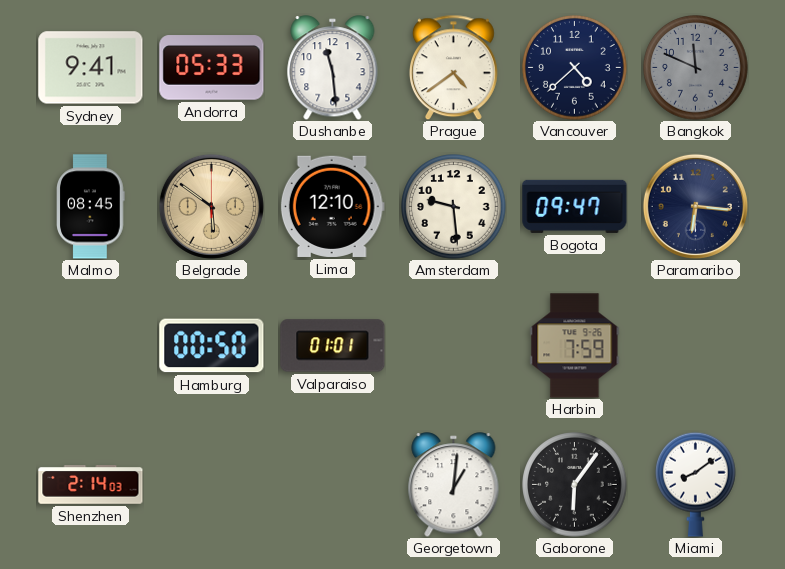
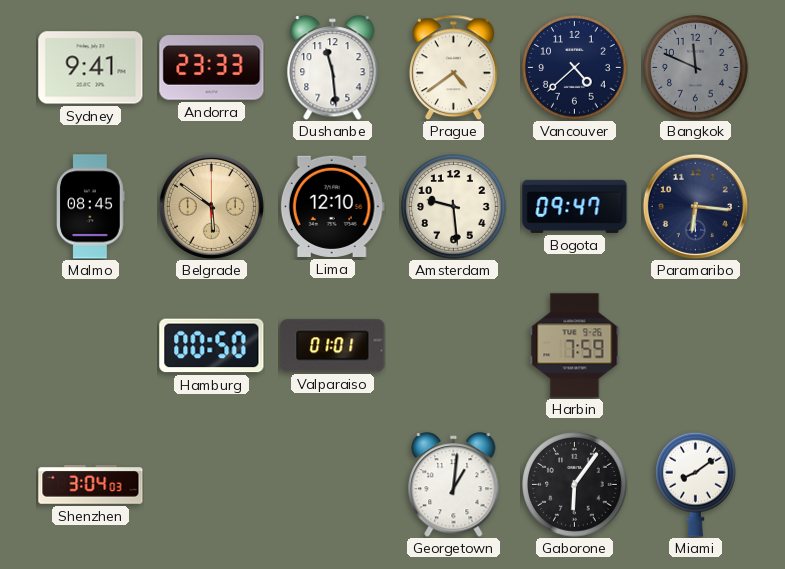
Andorra: 05:33 -> 23:33
Shenzhen: 2:14 -> 3:04
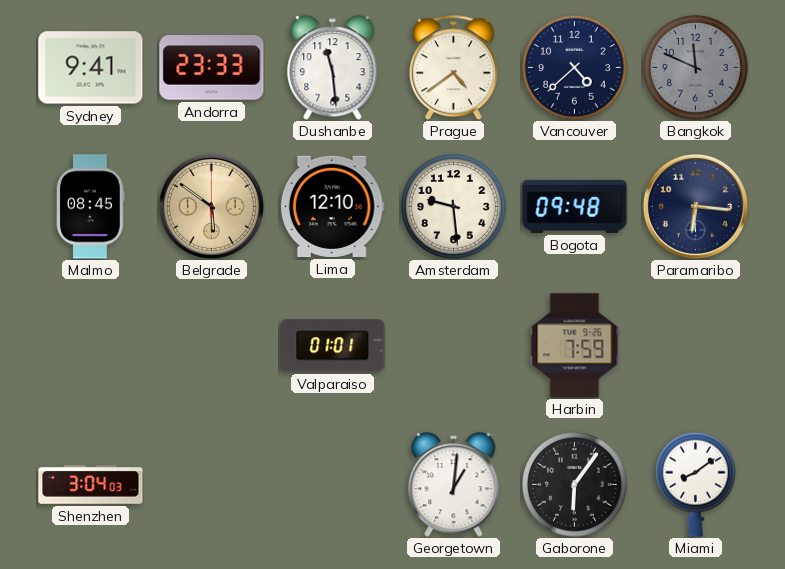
Bogota: 09:47 -> 09:48
Hamburg: 00:50 -> none
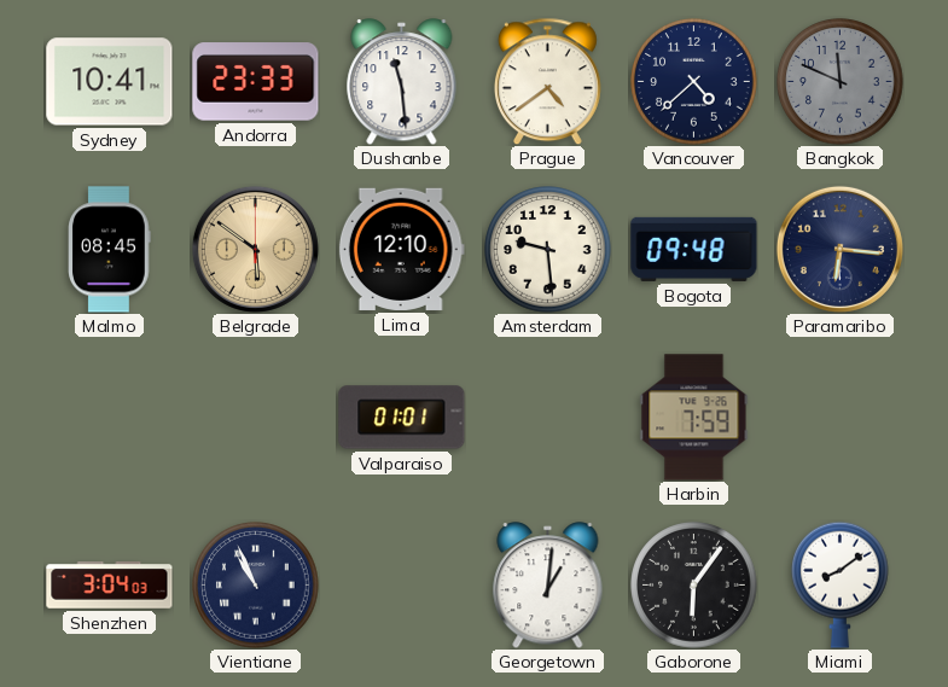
Sydney: 9:41 -> 10:41
Vientiane: none -> 10:56
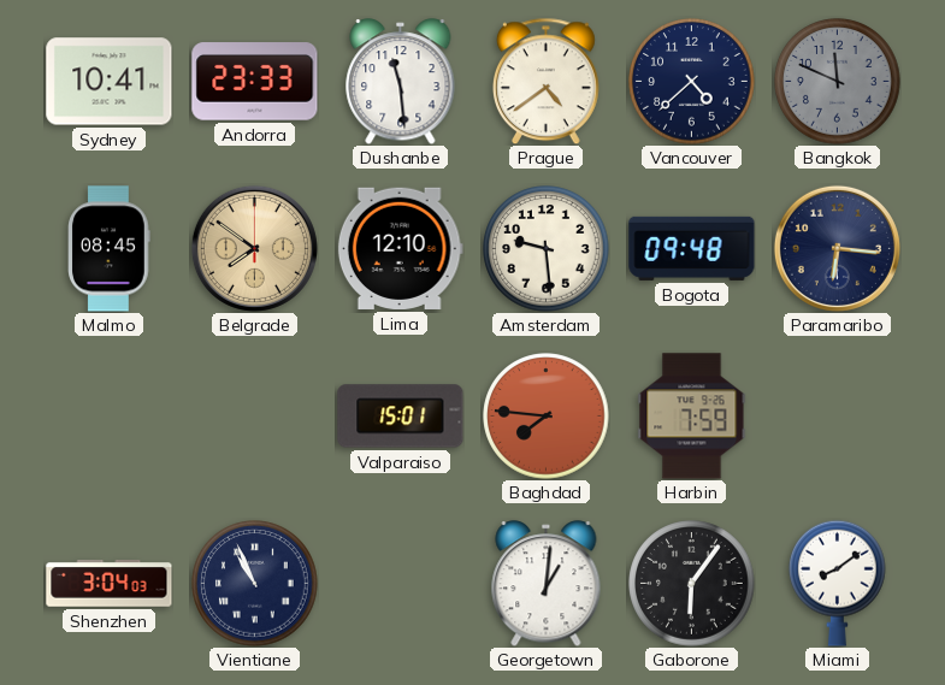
Belgrade: 5:51 -> 7:51
Valparaiso: 01:01 -> 15:01
Baghdad: none -> 7:46
